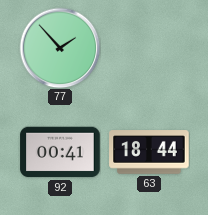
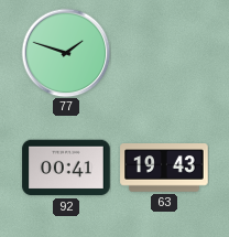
77: 1:53 -> 1:48
63: 18:44 -> 19:43
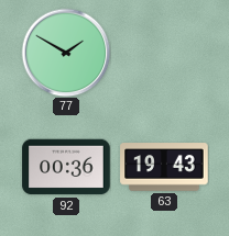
77: 1:48 -> 1:50
92: 00:41 -> 00:36
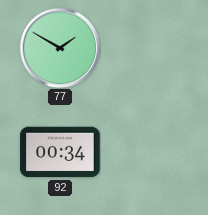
92: 00:36 -> 00:34
63: 19:43 -> none
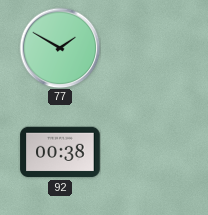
92: 00:34 -> 00:38
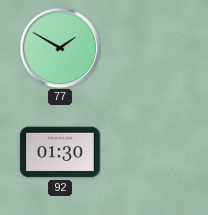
92: 00:38 -> 01:30
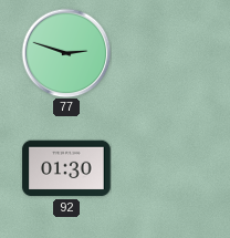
77: 1:50 -> 2:48
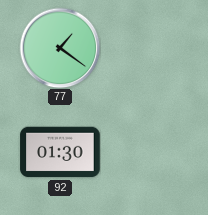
77: 2:48 -> 1:21
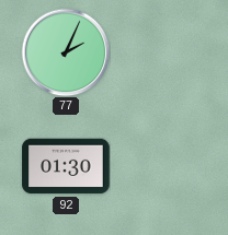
77: 1:21 -> 2:04
